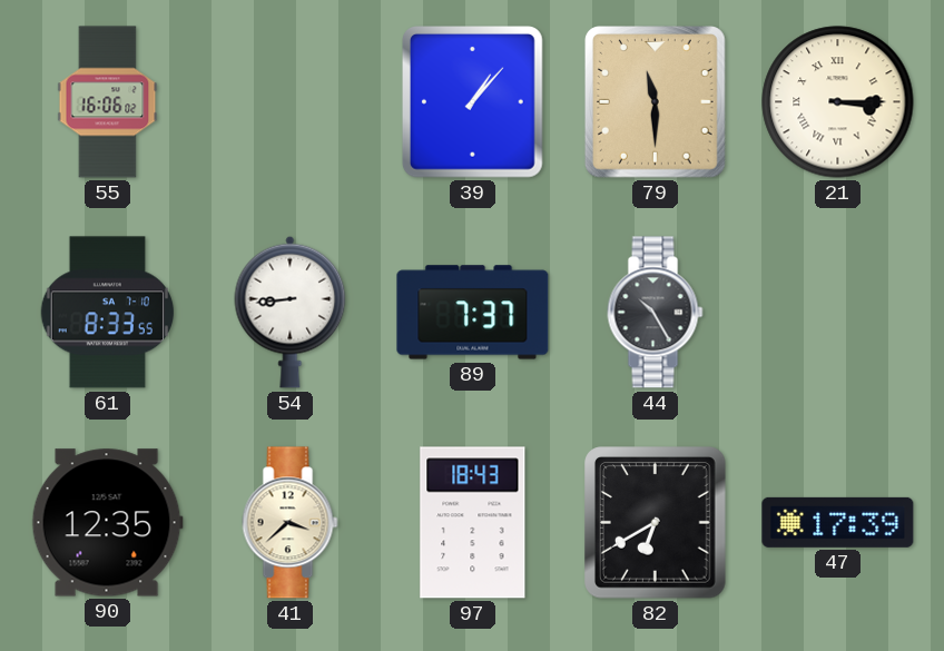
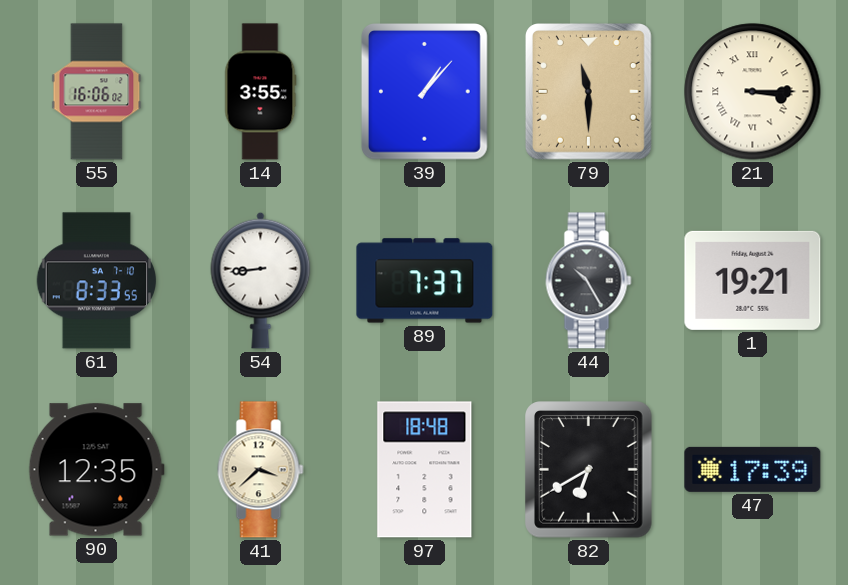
14: none -> 3:55
1: none -> 19:21
97: 18:43 -> 18:48
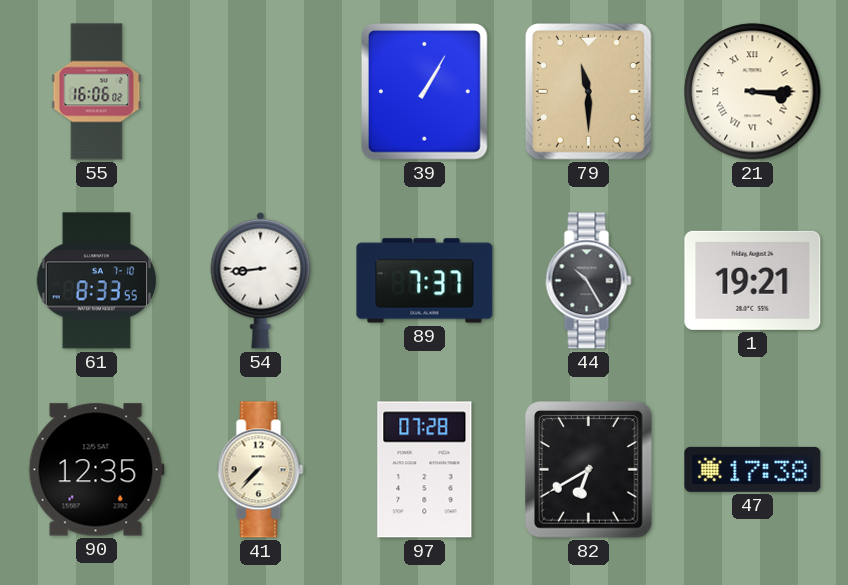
14: 3:55 -> none
39: 1:07 -> 1:05
41: 3:38 -> 7:37
97: 18:48 -> 07:28
47: 17:39 -> 17:38
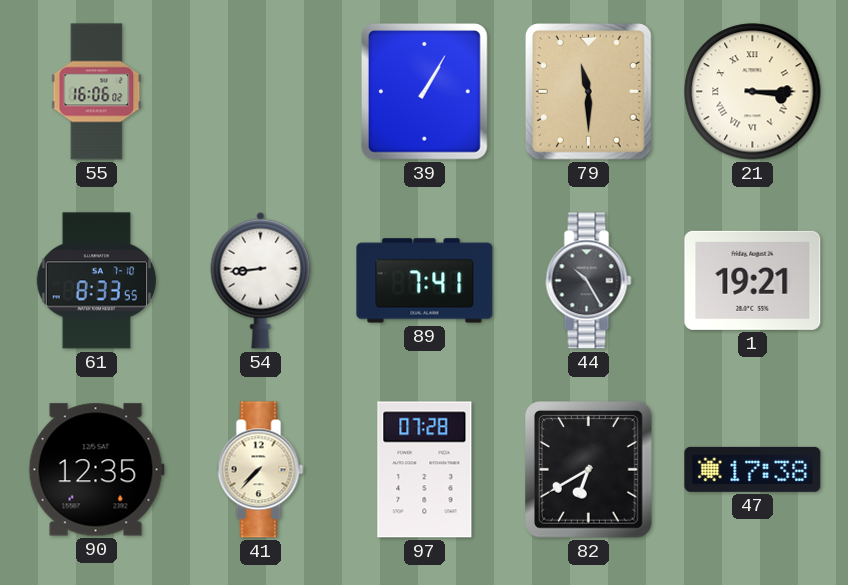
89: 7:37 -> 7:41
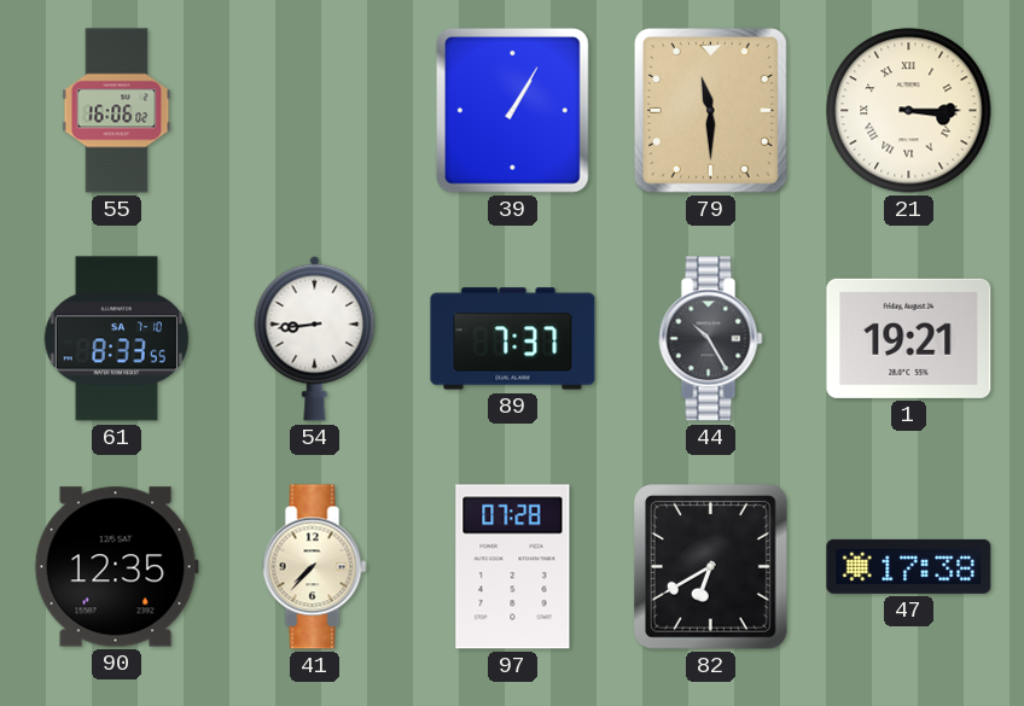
89: 7:41 -> 7:37
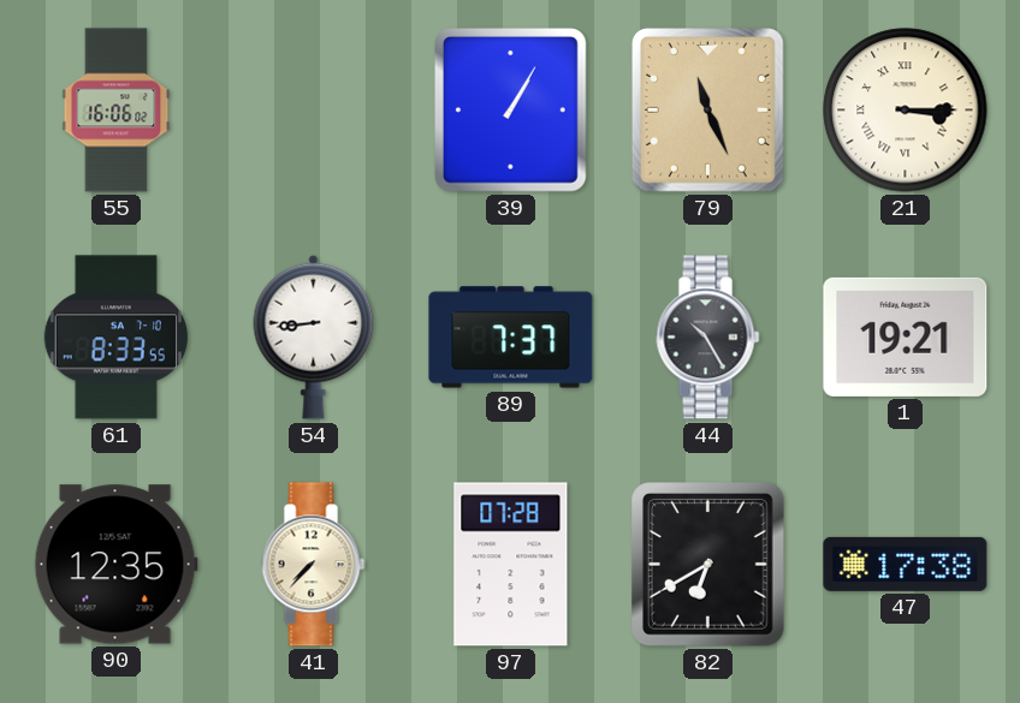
79: 11:30 -> 11:26
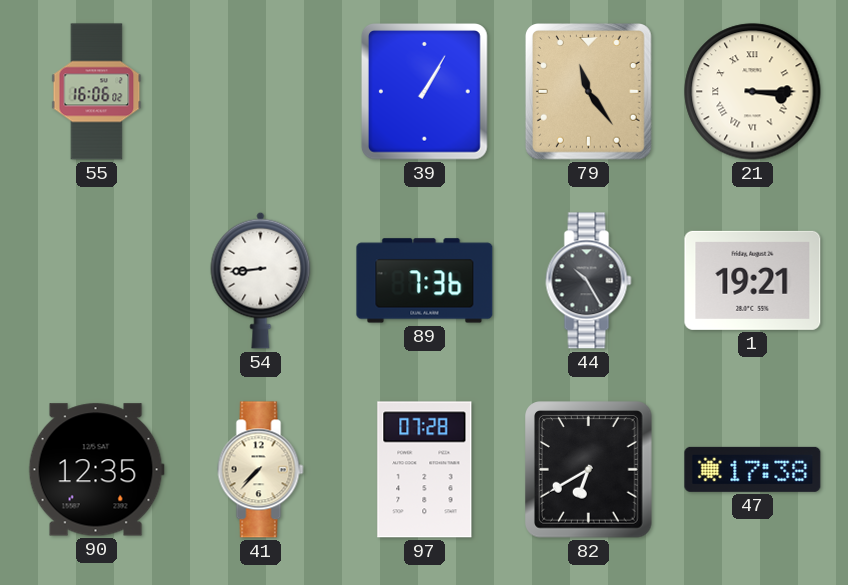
79: 11:26 -> 11:24
61: 8:33 -> none
89: 7:37 -> 7:36
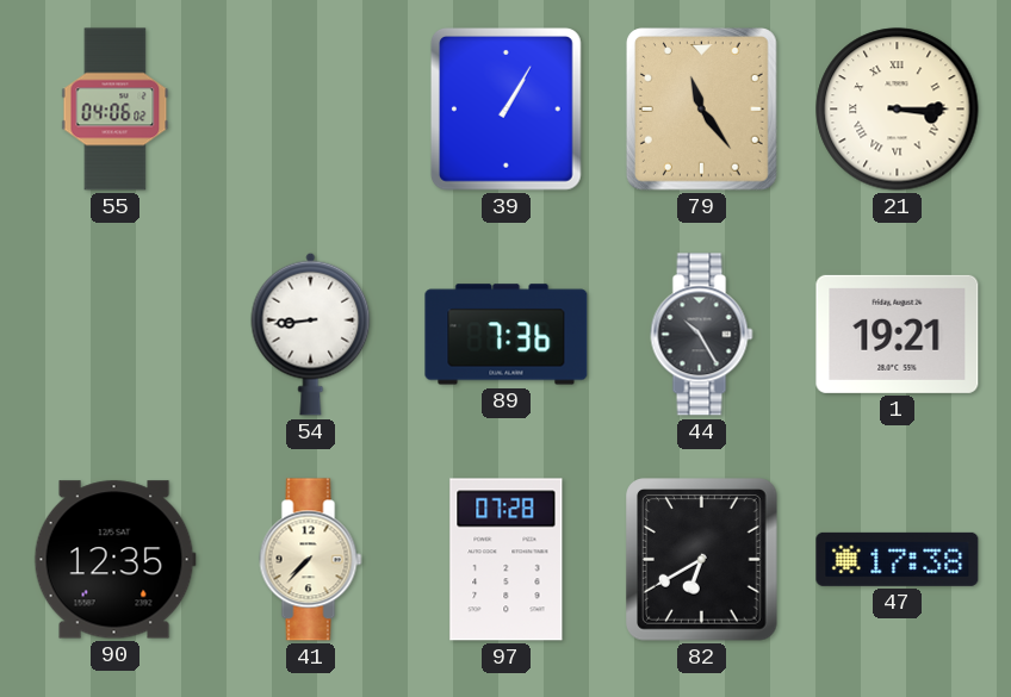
55: 16:06 -> 04:06
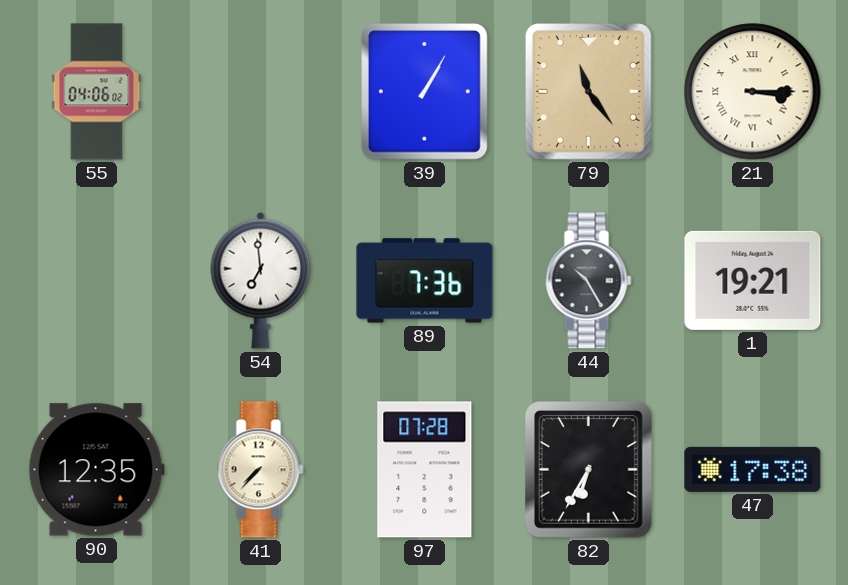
54: 8:44 -> 6:59
82: 6:40 -> 6:35
